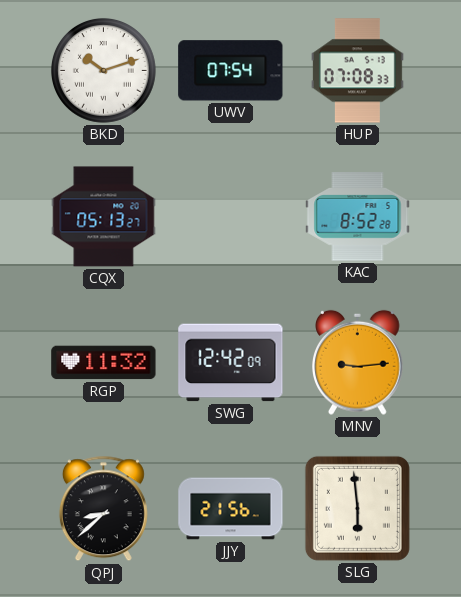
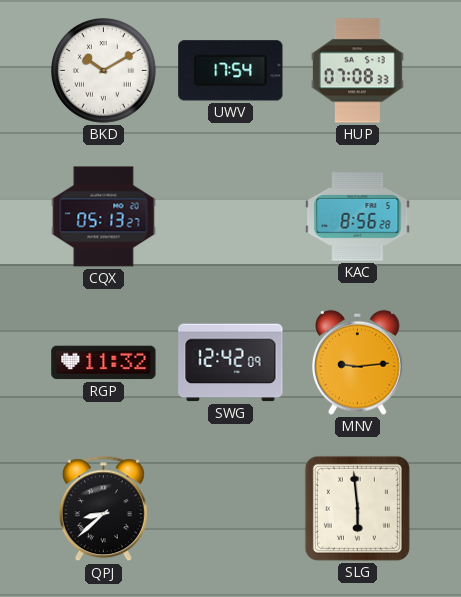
BKD: 10:12 -> 10:10
UWV: 07:54 -> 17:54
KAC: 8:52 -> 8:56
JJY: 21:56 -> none
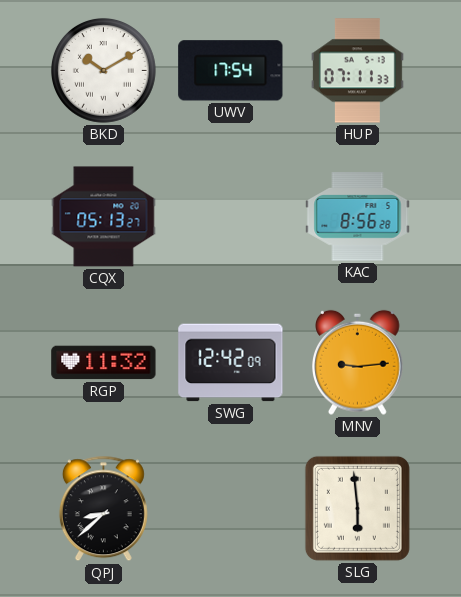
HUP: 07:08 -> 07:11
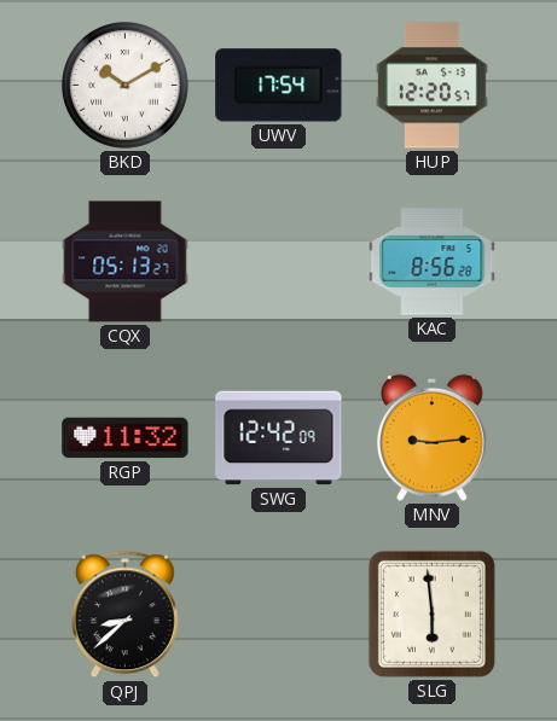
HUP: 07:11 -> 12:20
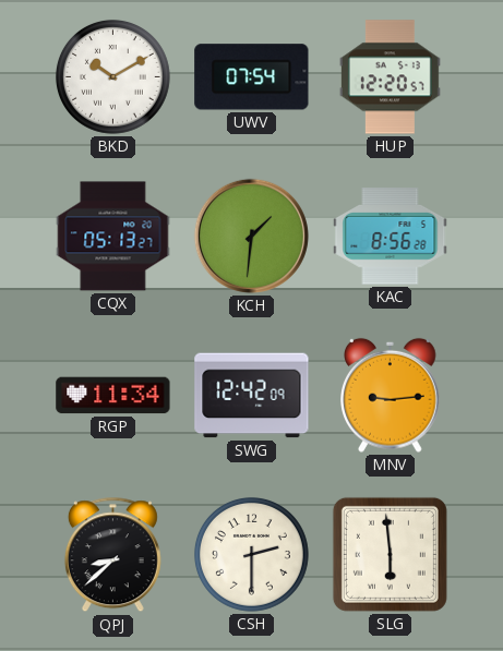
UWV: 17:54 -> 07:54
KCH: none -> 1:31
RGP: 11:32 -> 11:34
CSH: none -> 2:30
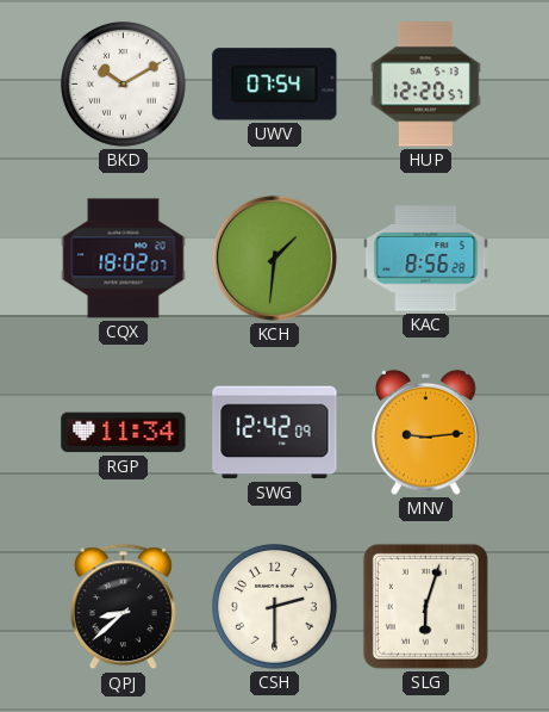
CQX: 05:13 -> 18:02
SLG: 5:59 -> 6:03
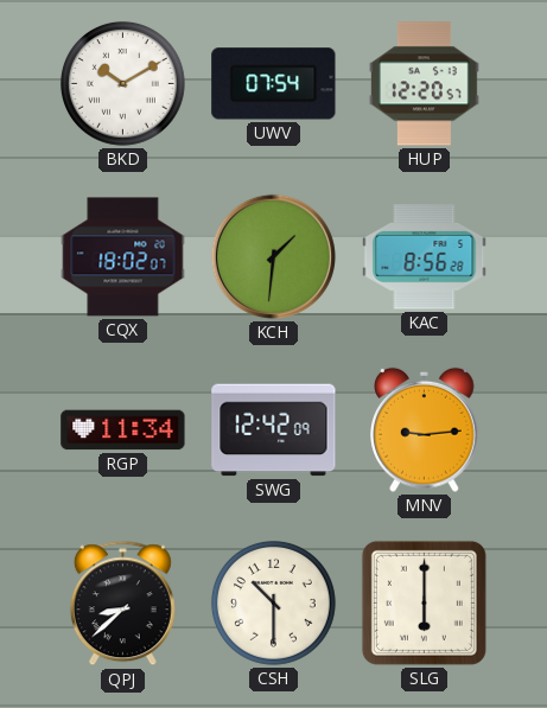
CSH: 2:30 -> 10:30
SLG: 6:03 -> 6:00
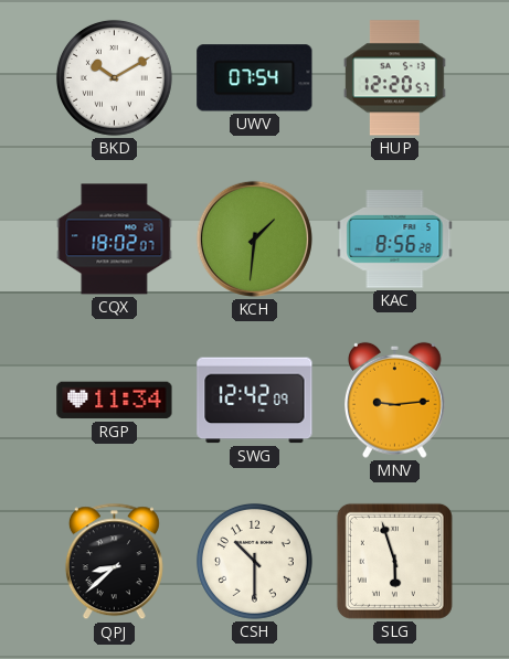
SLG: 6:00 -> 5:57
